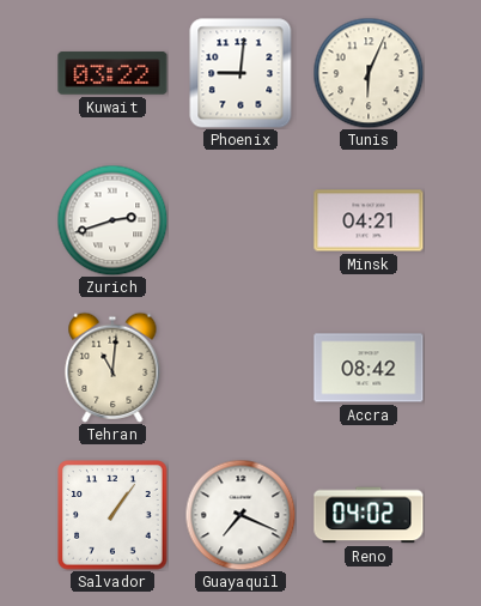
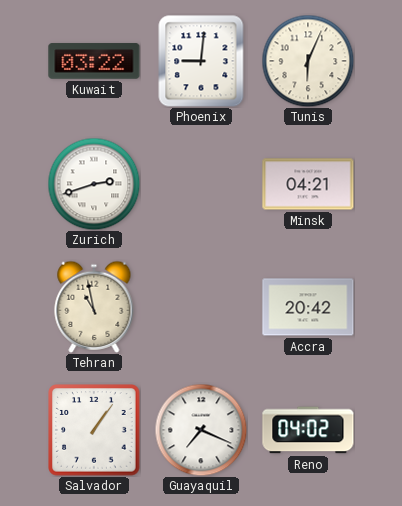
Tehran: 11:01 -> 10:58
Accra: 08:42 -> 20:42
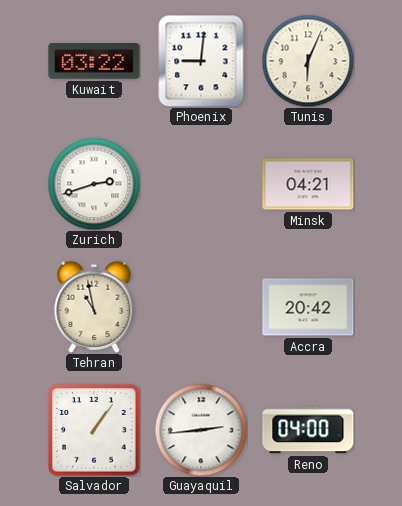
Guayaquil: 7:19 -> 2:44
Reno: 04:02 -> 04:00
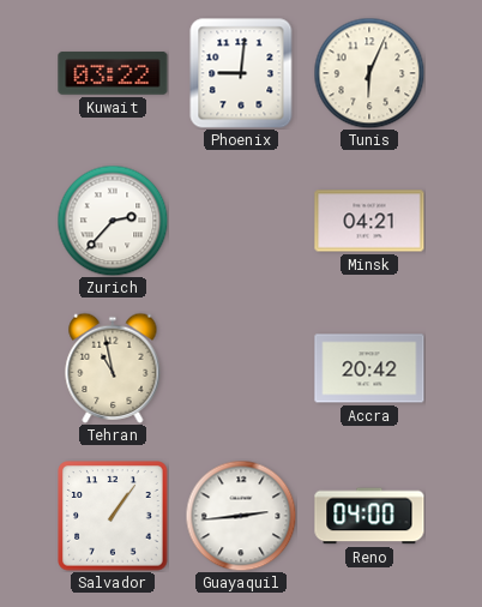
Zurich: 2:42 -> 2:37
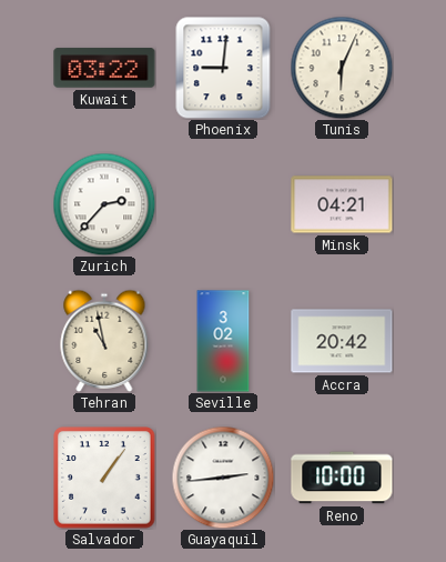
Seville: none -> 3:02
Reno: 04:00 -> 10:00
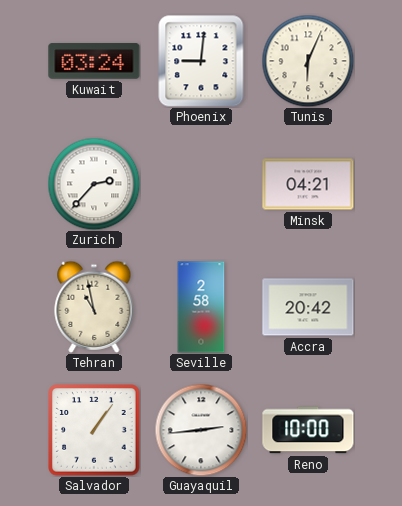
Kuwait: 03:22 -> 03:24
Seville: 3:02 -> 2:58
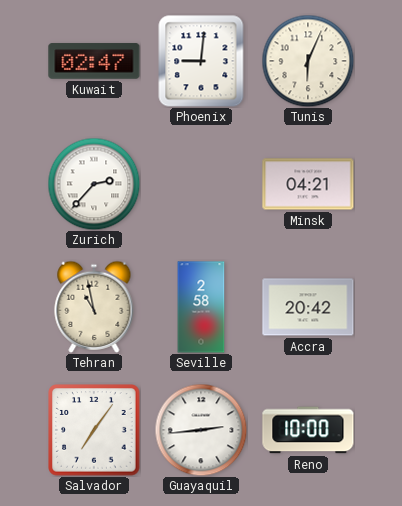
Kuwait: 03:24 -> 02:47
Salvador: 1:06 -> 7:06
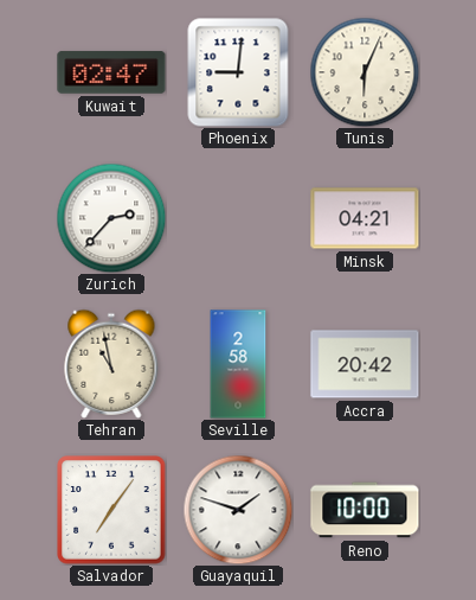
Guayaquil: 2:44 -> 1:48
